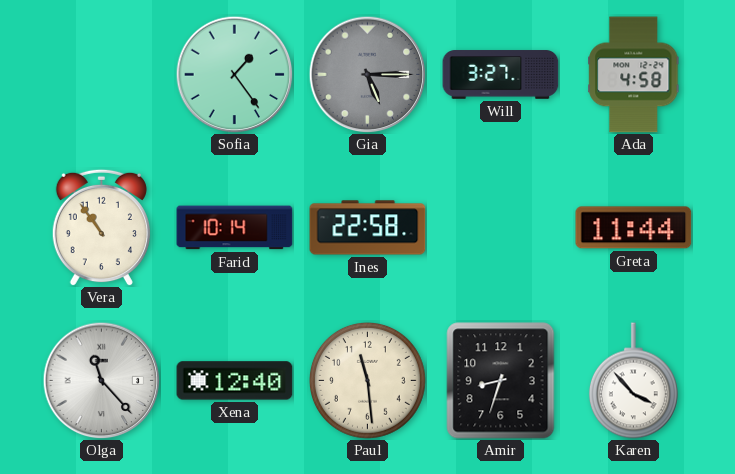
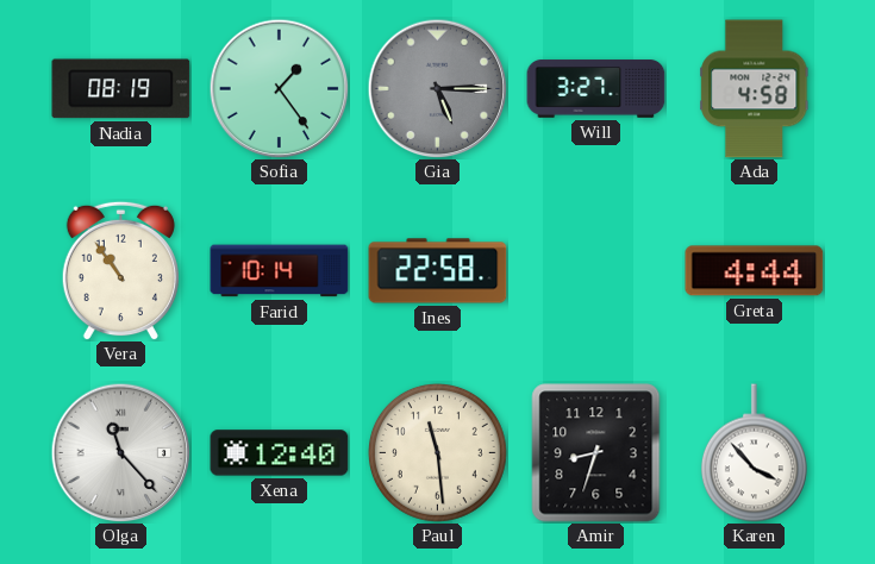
Nadia: none -> 08:19
Greta: 11:44 -> 4:44
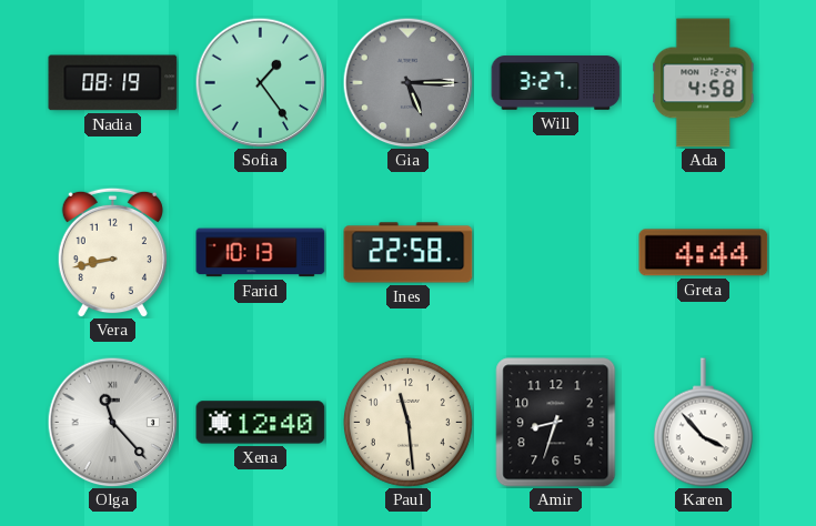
Vera: 10:54 -> 8:43
Farid: 10:14 -> 10:13
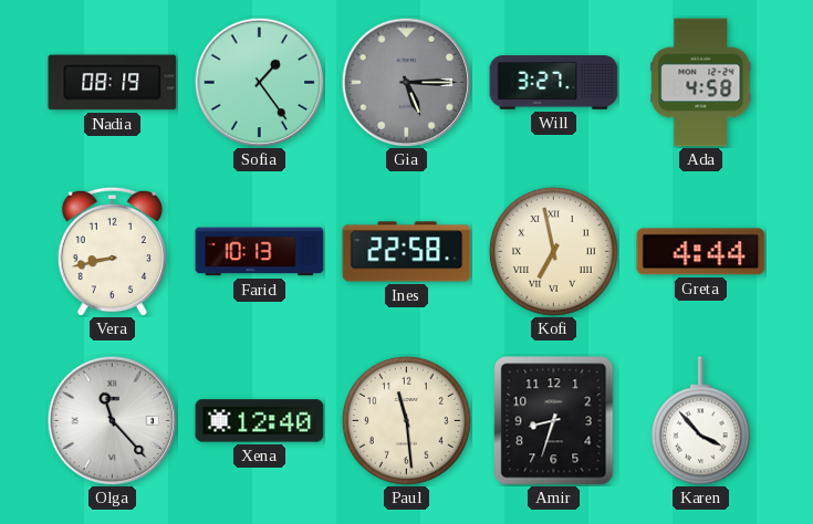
Kofi: none -> 6:58
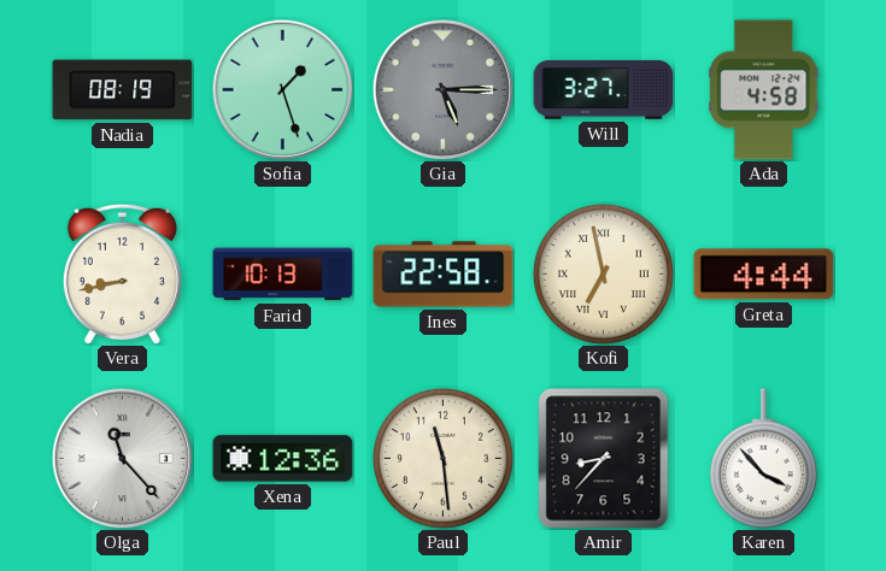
Sofia: 1:24 -> 1:27
Xena: 12:40 -> 12:36
Amir: 8:33 -> 8:37
